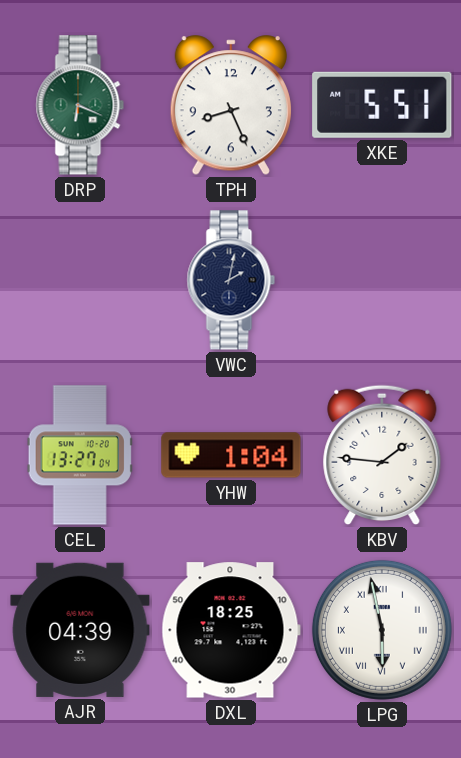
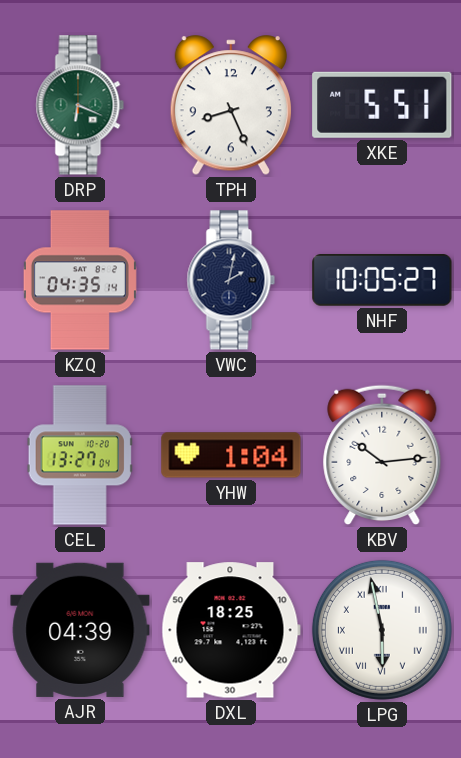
KZQ: none -> 04:35
NHF: none -> 10:05
KBV: 1:46 -> 10:14
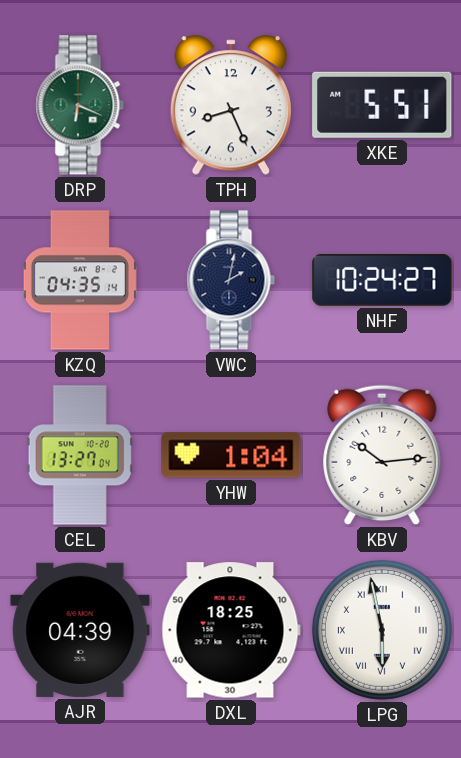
NHF: 10:05 -> 10:24
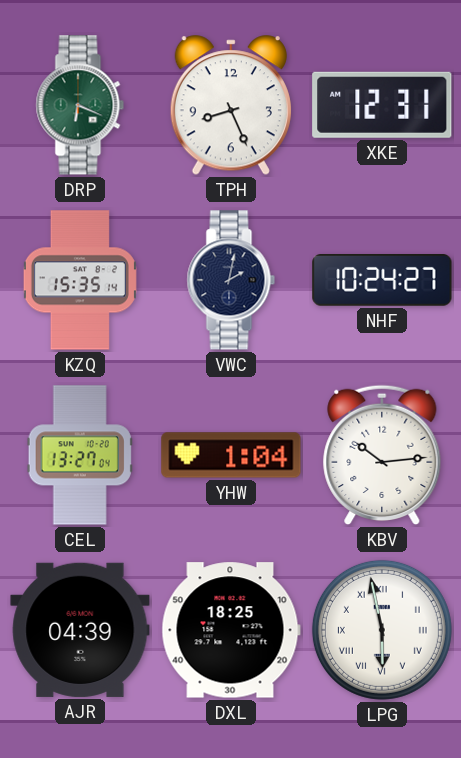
XKE: 5:51 -> 12:31
KZQ: 04:35 -> 15:35
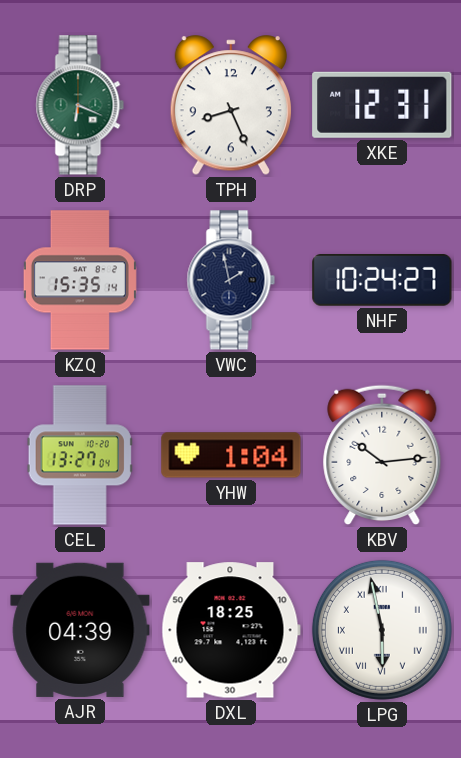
VWC: 2:02 -> 1:58
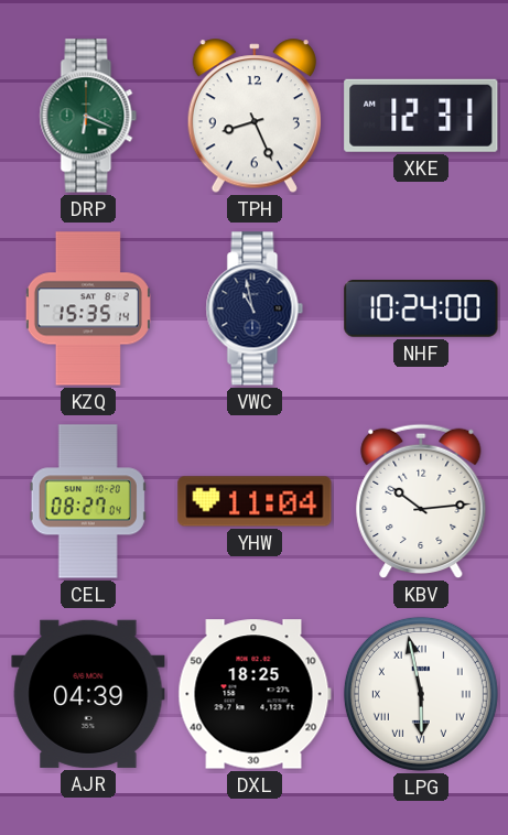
VWC: 1:58 -> 10:58
NHF: 10:24:27 -> 10:24:00
CEL: 13:27 -> 08:27
YHW: 1:04 -> 11:04
